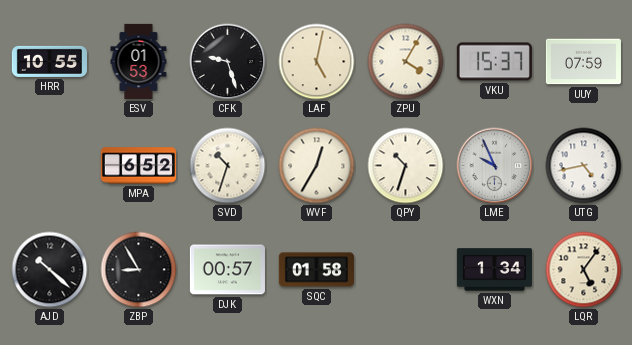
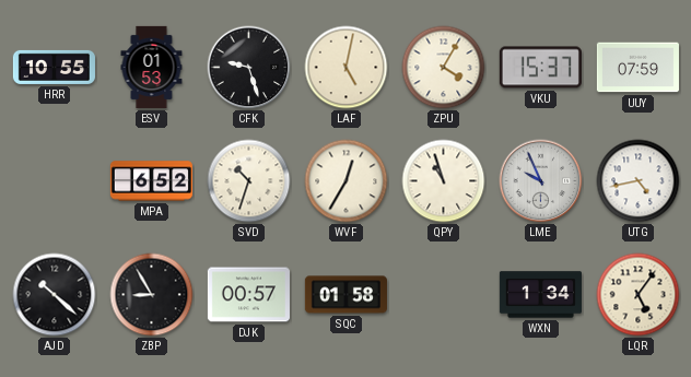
QPY: 10:33 -> 10:57
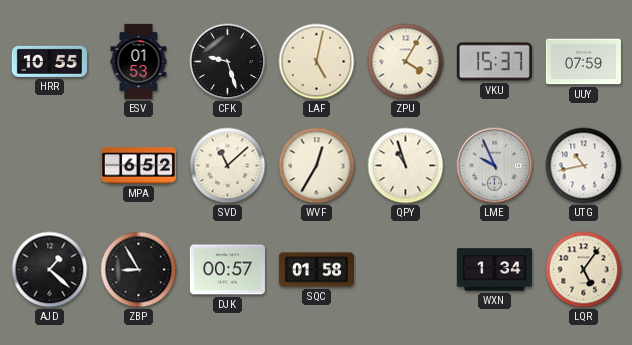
SVD: 10:33 -> 11:08
UTG: 4:43 -> 10:43
AJD: 10:22 -> 1:22
